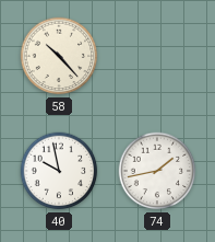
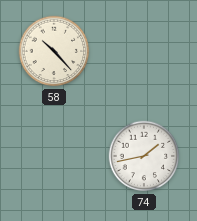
40: 9:58 -> none
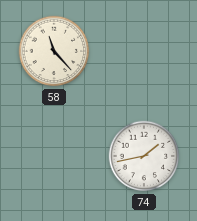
58: 10:23 -> 11:23
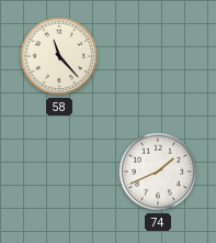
74: 1:43 -> 1:41
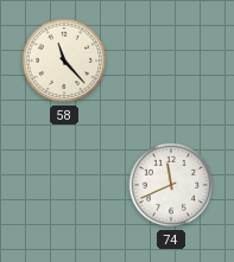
74: 1:41 -> 11:41
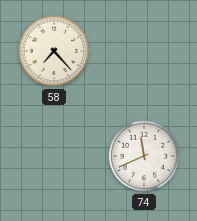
58: 11:23 -> 7:23
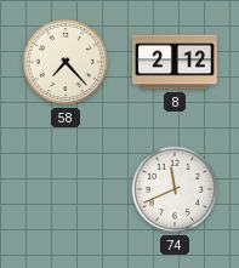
8: none -> 2:12
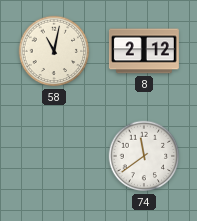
58: 7:23 -> 11:02
74: 11:41 -> 11:39
